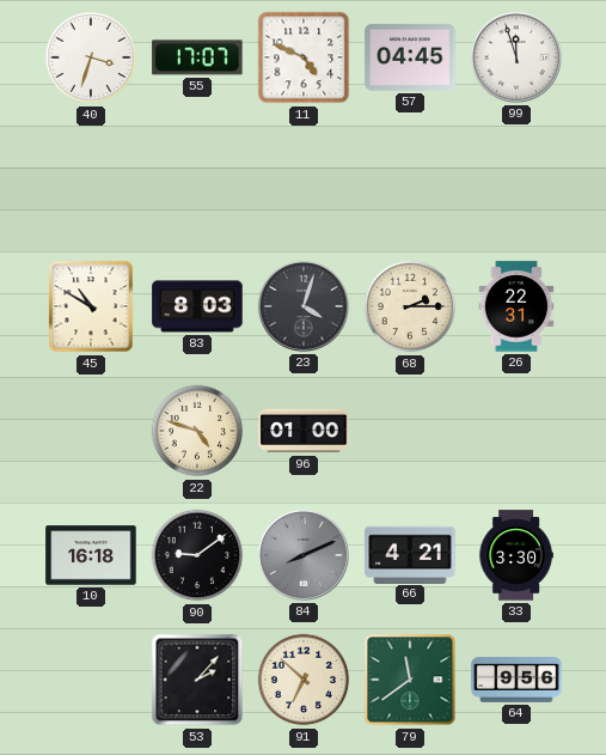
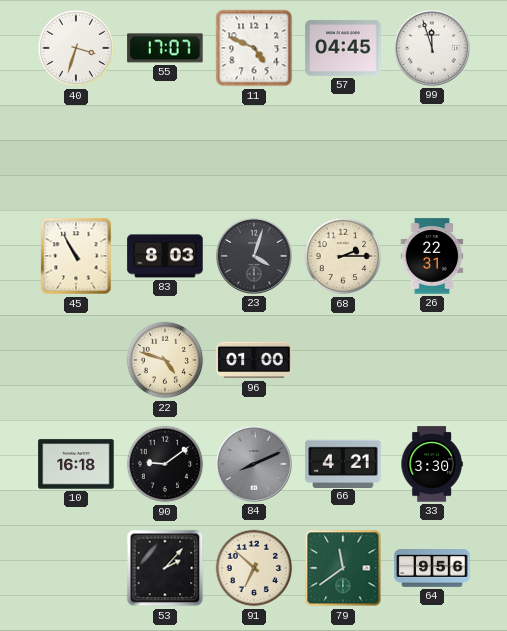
45: 10:50 -> 10:55
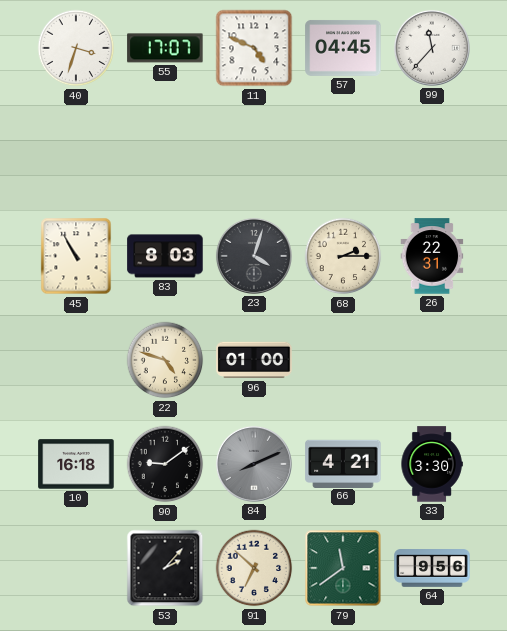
99: 11:57 -> 11:37
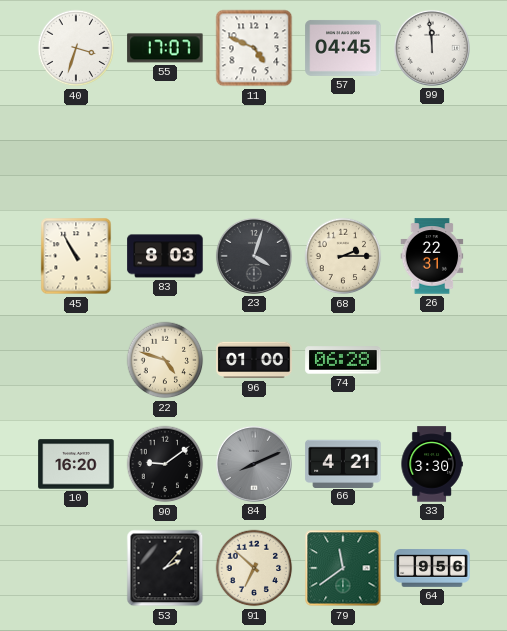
99: 11:37 -> 11:59
74: none -> 06:28
10: 16:18 -> 16:20
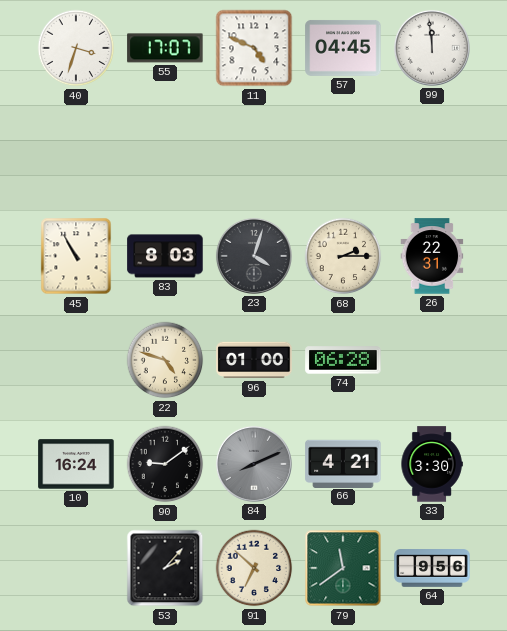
10: 16:20 -> 16:24
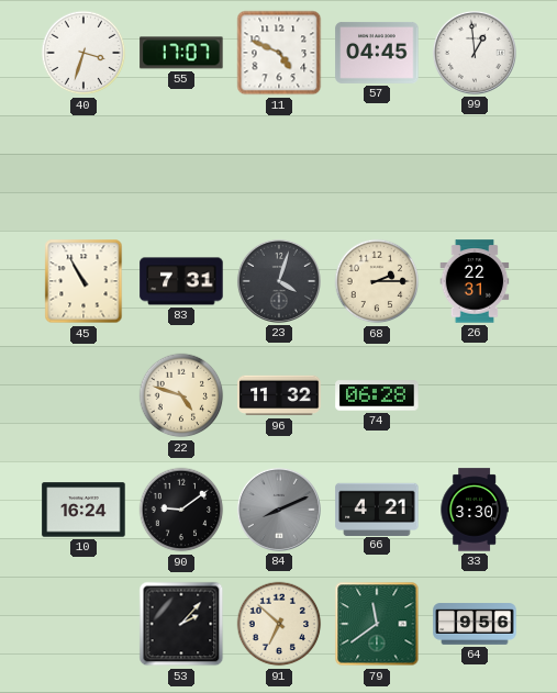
99: 11:59 -> 12:59
83: 8:03 -> 7:31
96: 01:00 -> 11:32
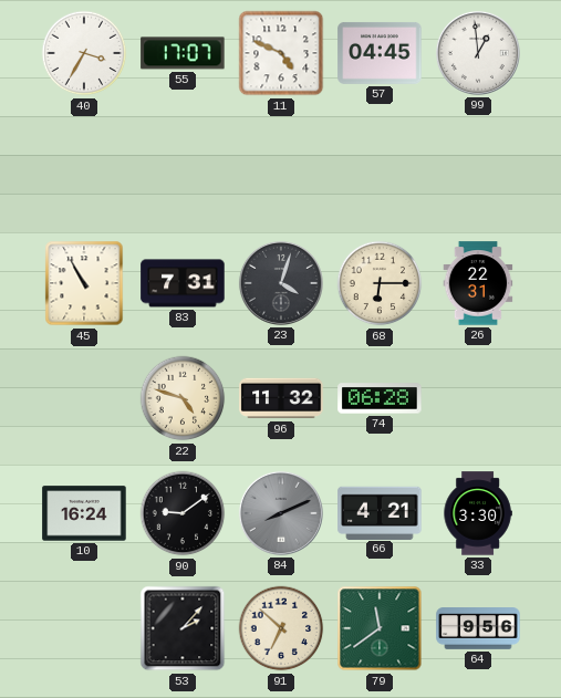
40: 3:33 -> 3:35
68: 2:15 -> 6:15
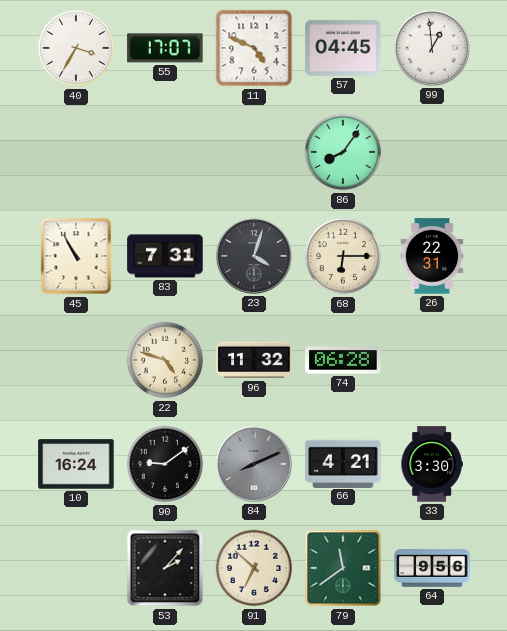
86: none -> 8:06
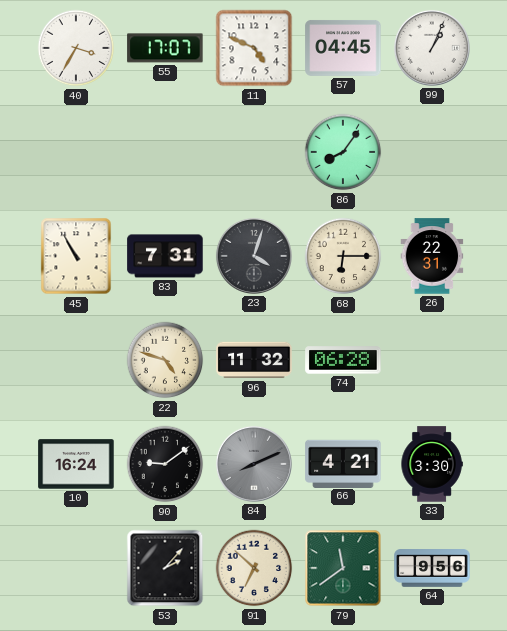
99: 12:59 -> 1:04
